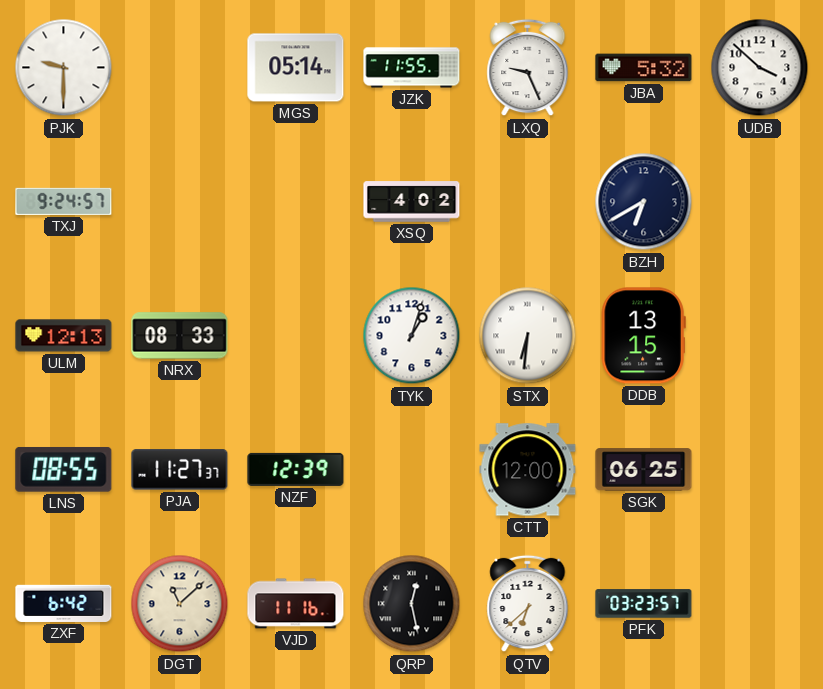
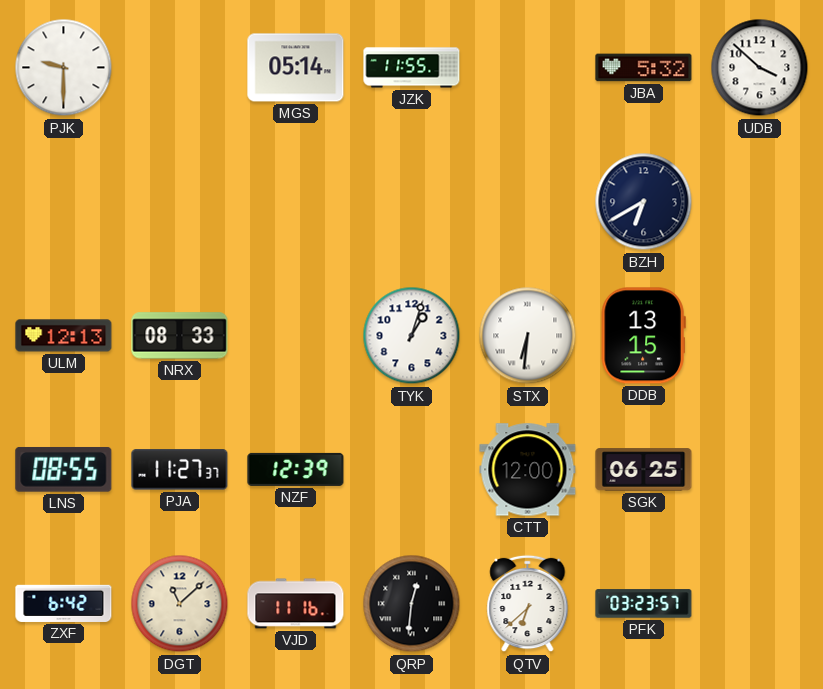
LXQ: 9:26 -> none
TXJ: 9:24 -> none
XSQ: 4:02 -> none
QRP: 12:28 -> 12:31
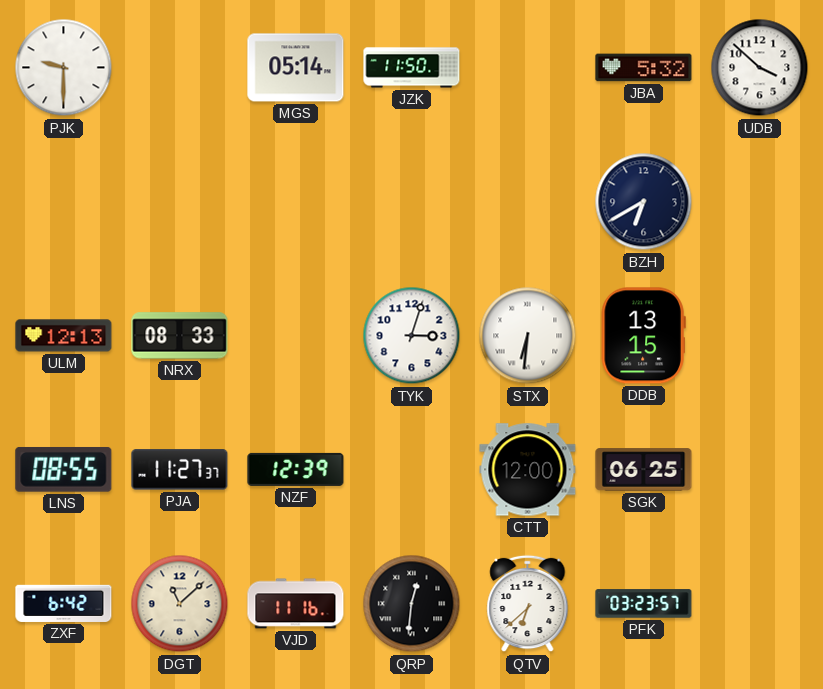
JZK: 11:55 -> 11:50
TYK: 1:03 -> 3:03
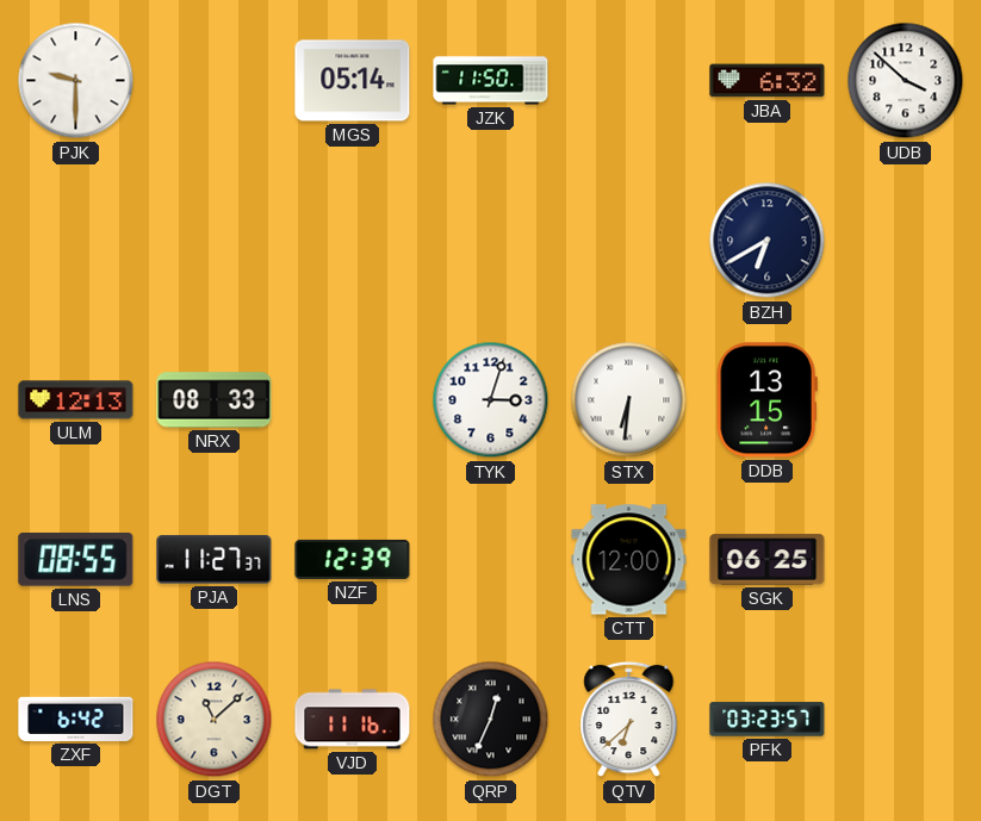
JBA: 5:32 -> 6:32
QRP: 12:31 -> 12:34
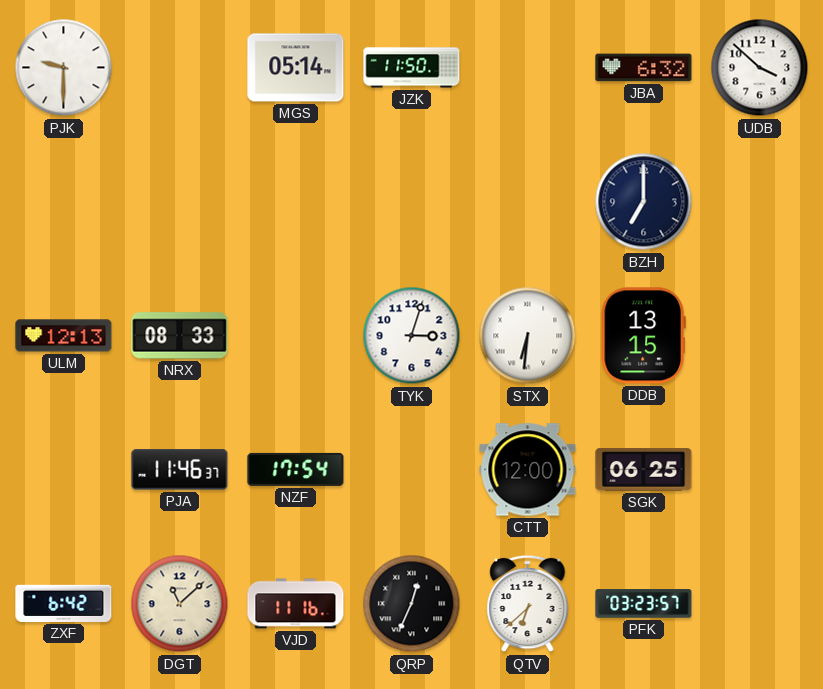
BZH: 6:40 -> 7:00
LNS: 08:55 -> none
PJA: 11:27 -> 11:46
NZF: 12:39 -> 17:54
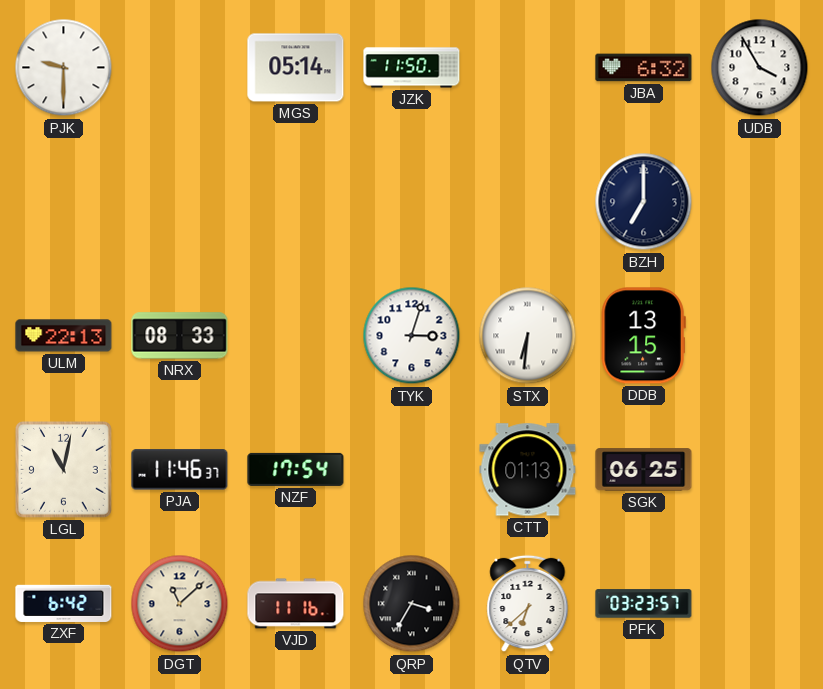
UDB: 3:52 -> 3:55
ULM: 12:13 -> 22:13
LGL: none -> 11:02
CTT: 12:00 -> 01:13
QRP: 12:34 -> 3:35
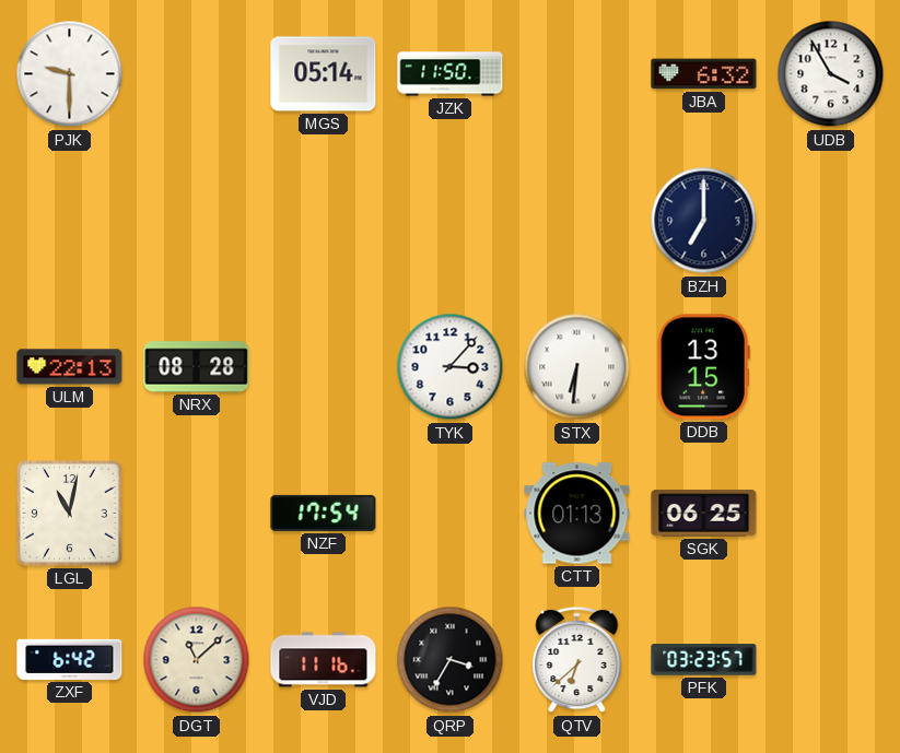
NRX: 08:33 -> 08:28
TYK: 3:03 -> 3:07
PJA: 11:46 -> none
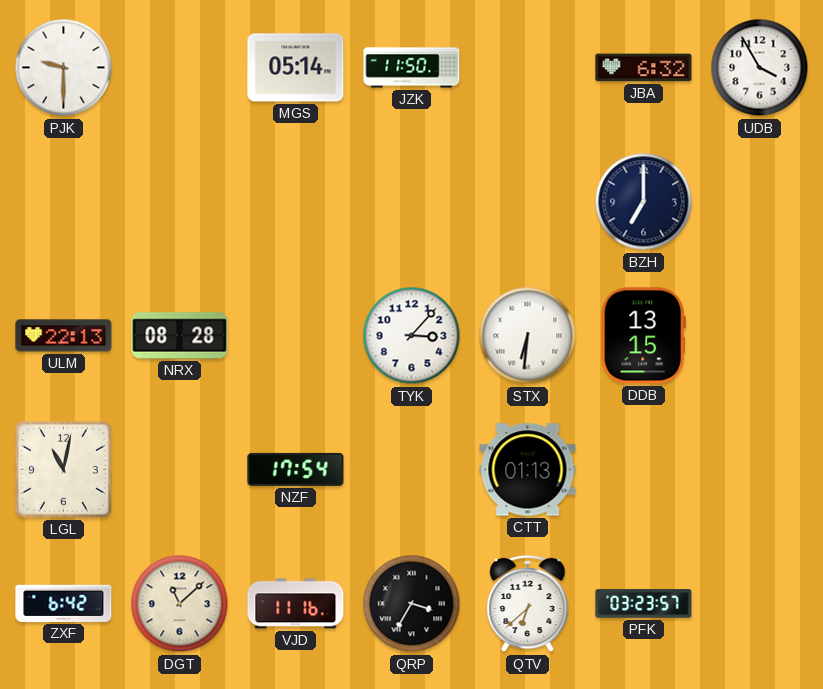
SGK: 06:25 -> none
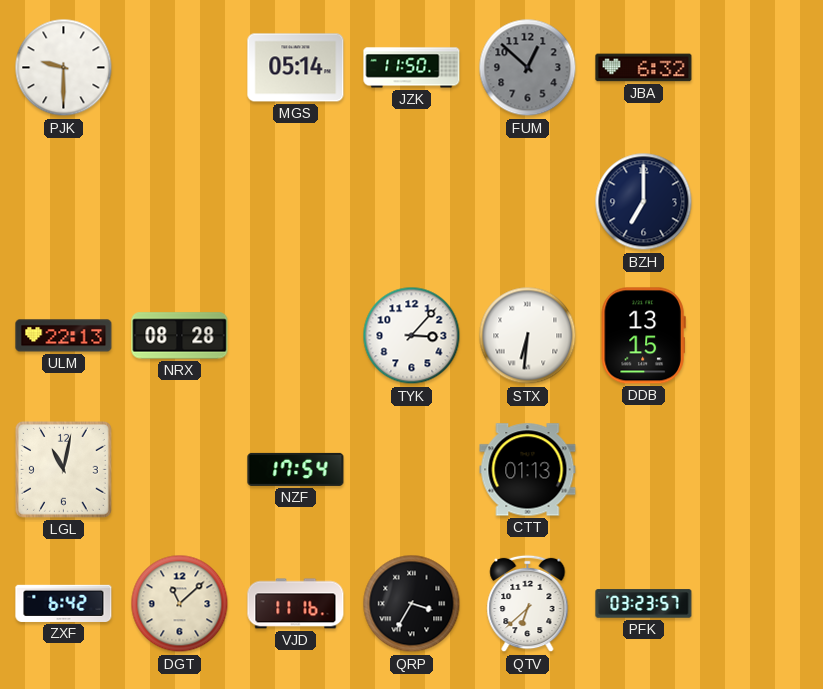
FUM: none -> 12:52
UDB: 3:55 -> none
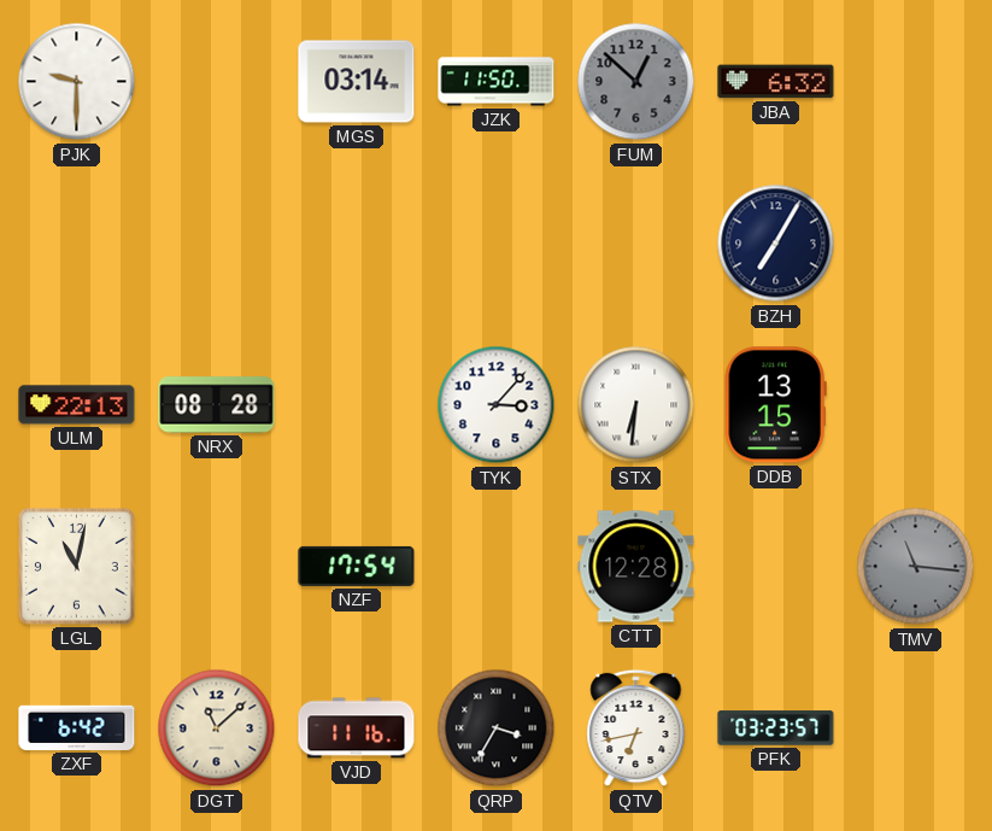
MGS: 05:14 -> 03:14
BZH: 7:00 -> 7:05
CTT: 01:13 -> 12:28
TMV: none -> 11:16
QTV: 6:38 -> 6:43
